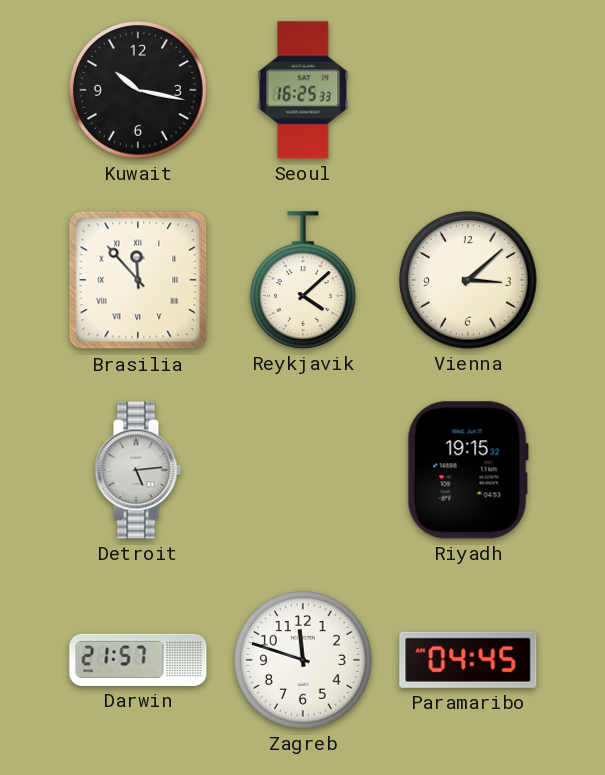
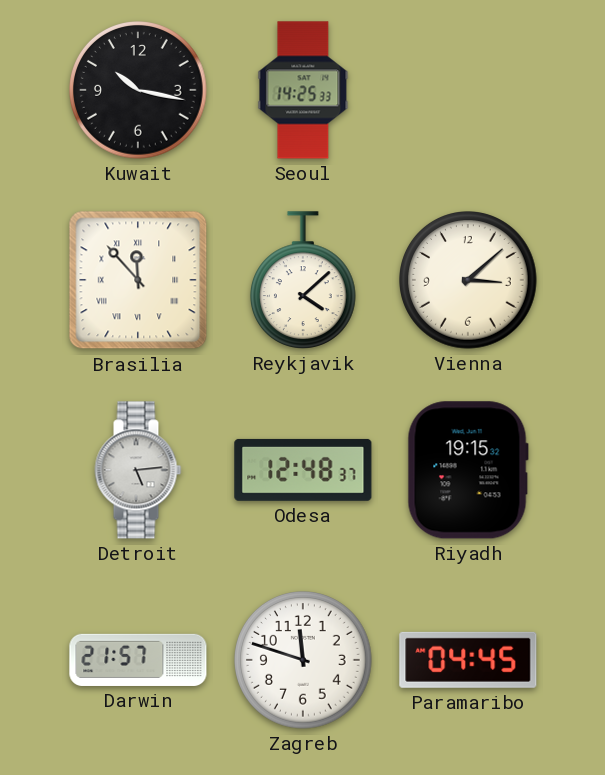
Seoul: 16:25 -> 14:25
Odesa: none -> 12:48
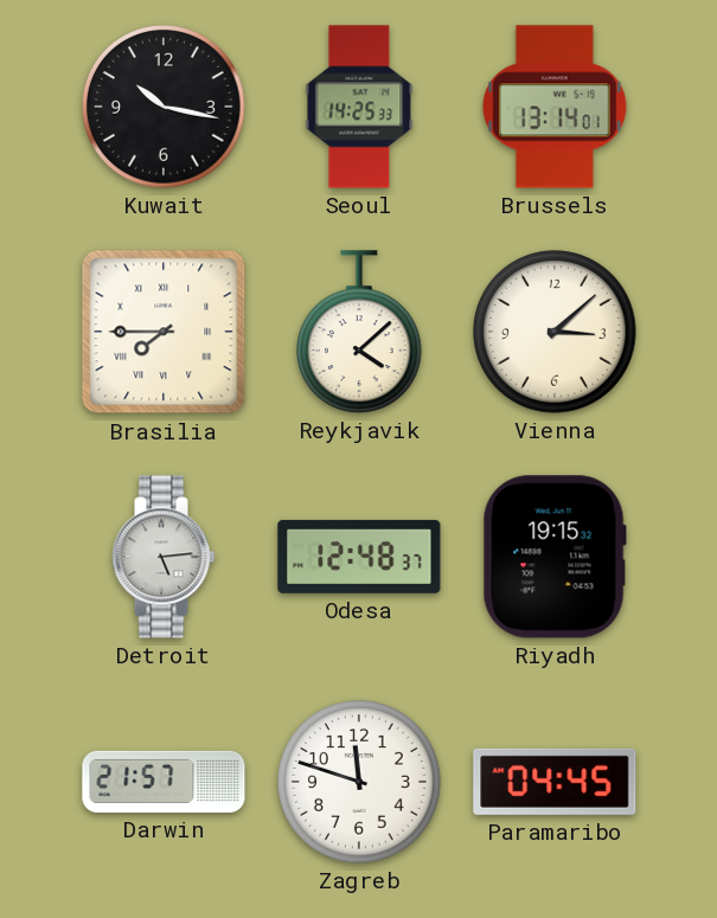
Brussels: none -> 13:14
Brasilia: 11:53 -> 7:45
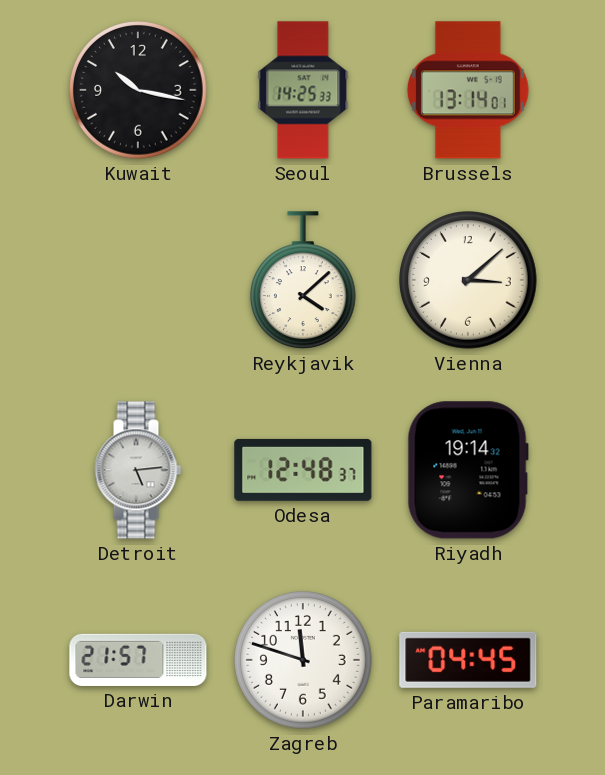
Brasilia: 7:45 -> none
Riyadh: 19:15 -> 19:14
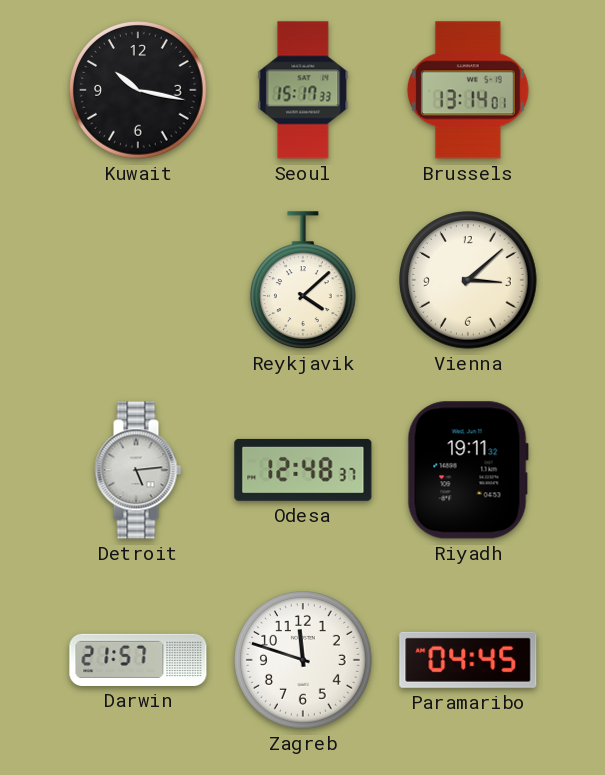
Seoul: 14:25 -> 15:17
Riyadh: 19:14 -> 19:11
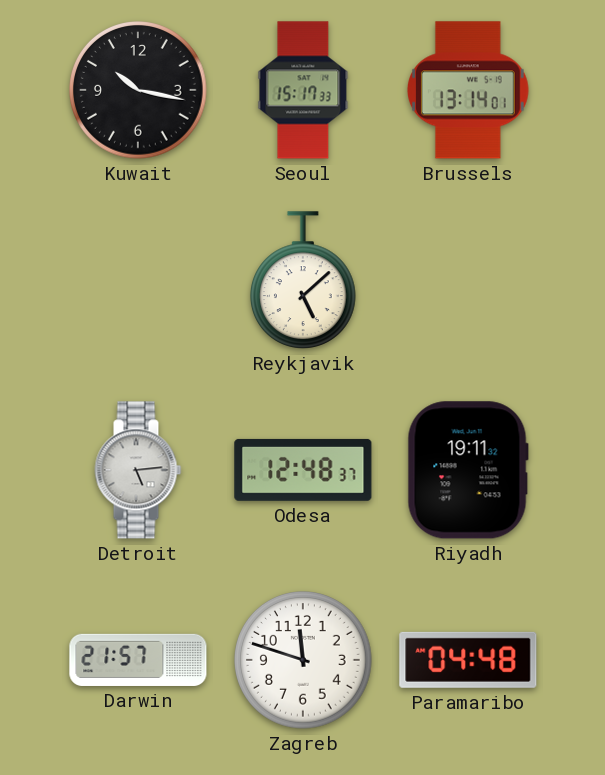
Reykjavik: 4:08 -> 5:08
Vienna: 3:08 -> none
Paramaribo: 04:45 -> 04:48
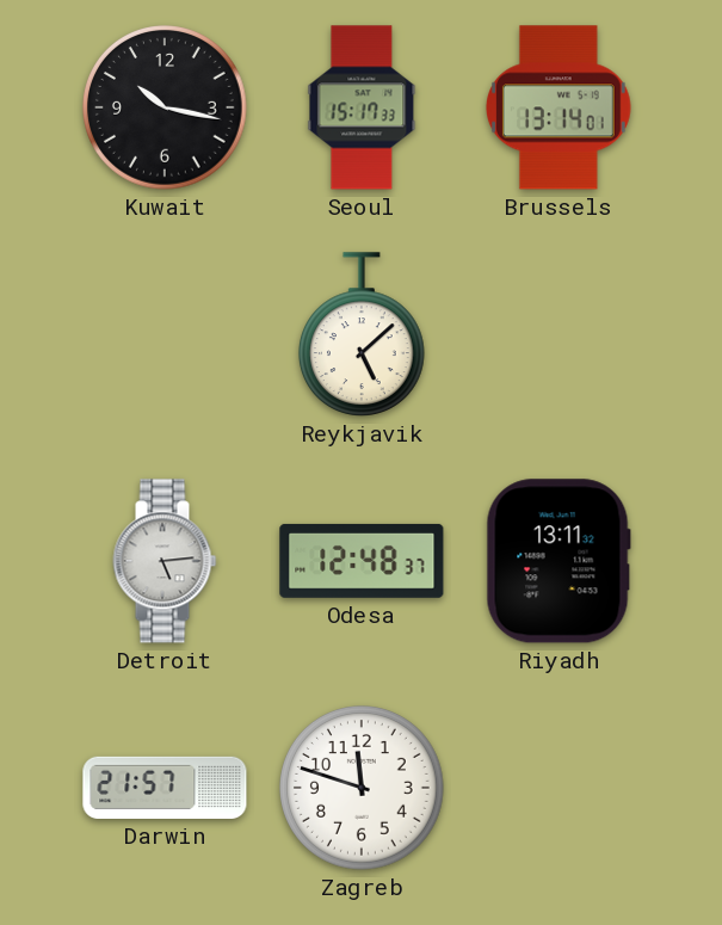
Riyadh: 19:11 -> 13:11
Paramaribo: 04:48 -> none
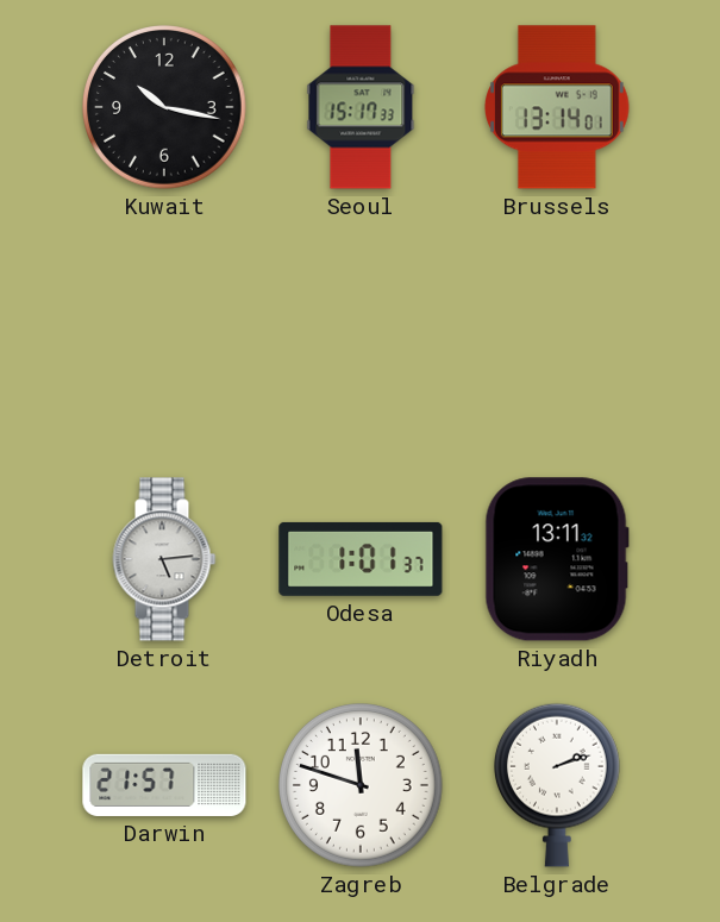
Reykjavik: 5:08 -> none
Odesa: 12:48 -> 1:01
Belgrade: none -> 2:12
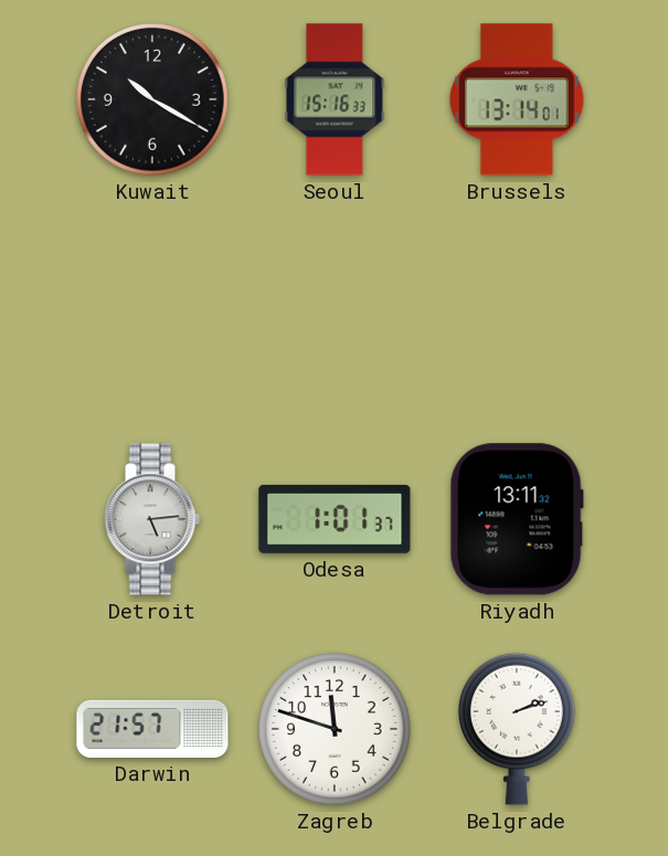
Kuwait: 10:17 -> 10:20
Seoul: 15:17 -> 15:16
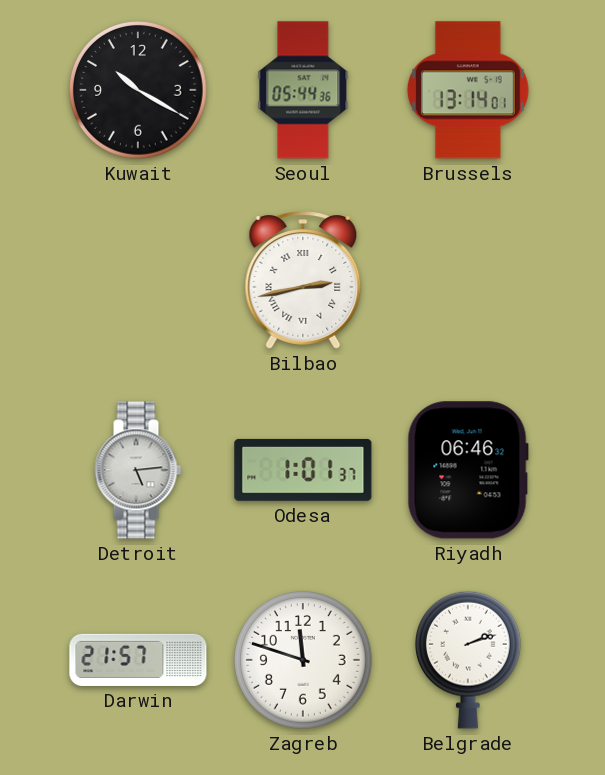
Seoul: 15:16 -> 05:44
Bilbao: none -> 2:43
Riyadh: 13:11 -> 06:46
